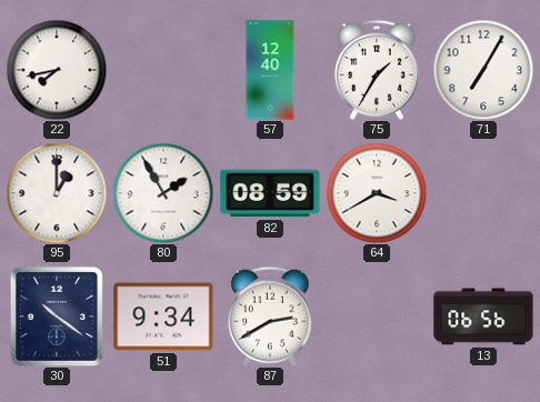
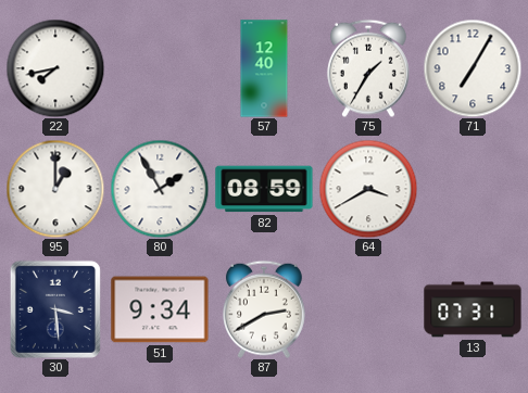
30: 10:21 -> 3:29
13: 06:56 -> 07:31
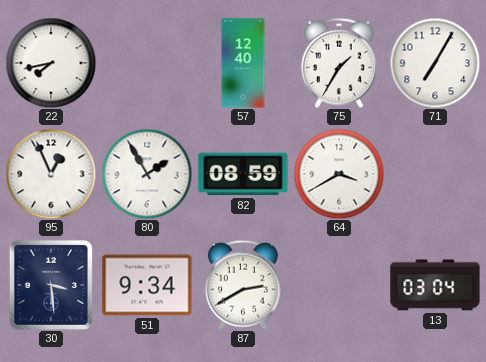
95: 1:00 -> 12:56
13: 07:31 -> 03:04
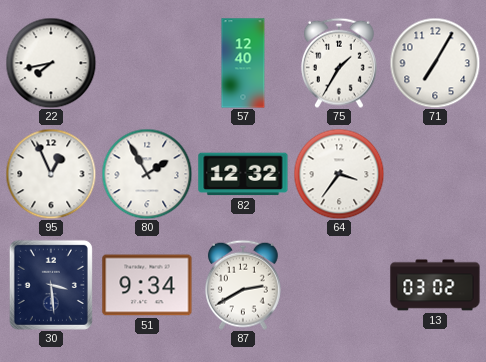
82: 08:59 -> 12:32
64: 3:40 -> 3:36
13: 03:04 -> 03:02
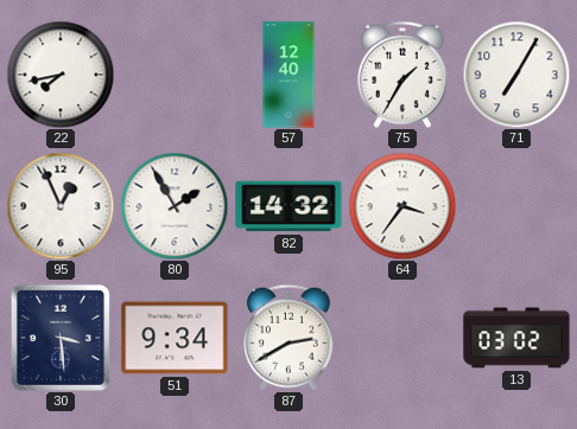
82: 12:32 -> 14:32
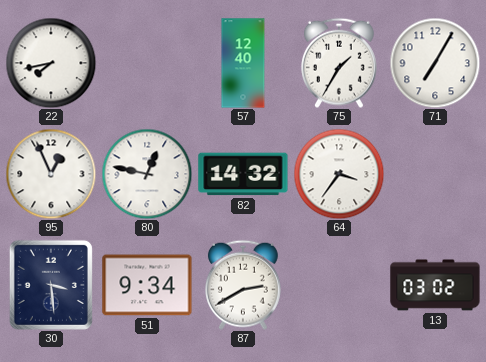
80: 1:55 -> 12:47
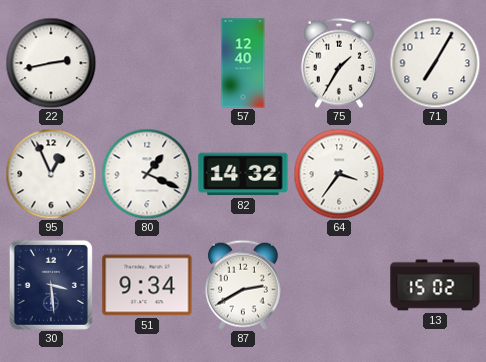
22: 7:43 -> 2:43
80: 12:47 -> 1:19
13: 03:02 -> 15:02
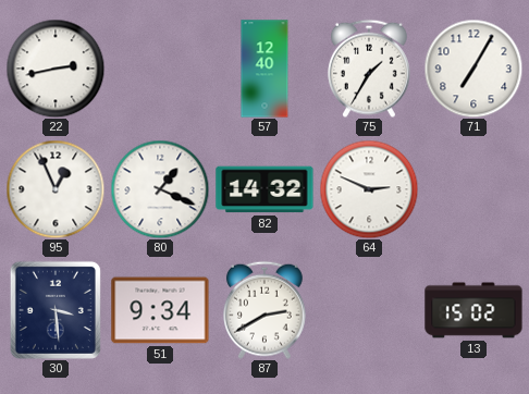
64: 3:36 -> 2:49
